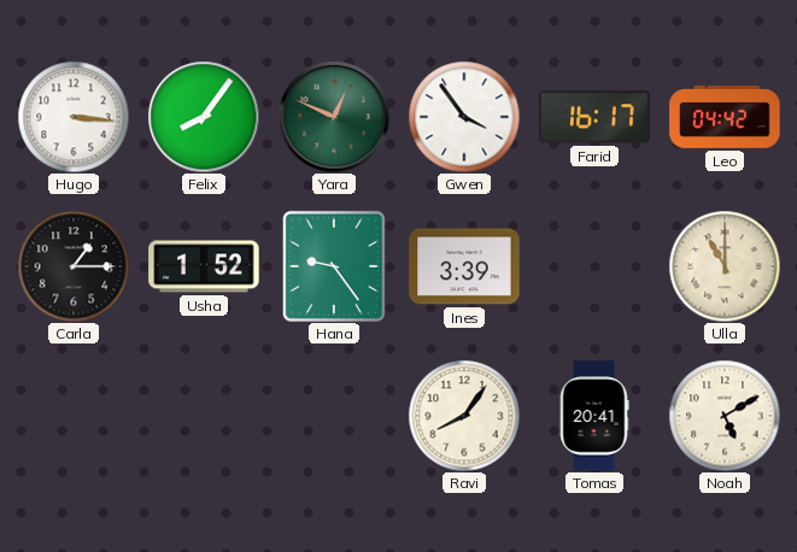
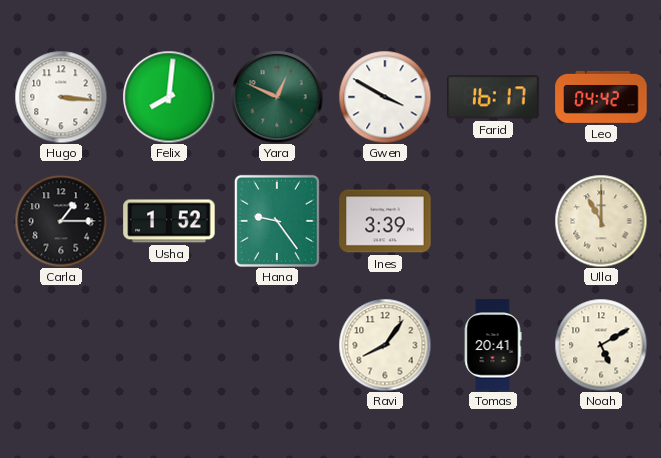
Felix: 8:06 -> 8:01
Gwen: 3:54 -> 3:50
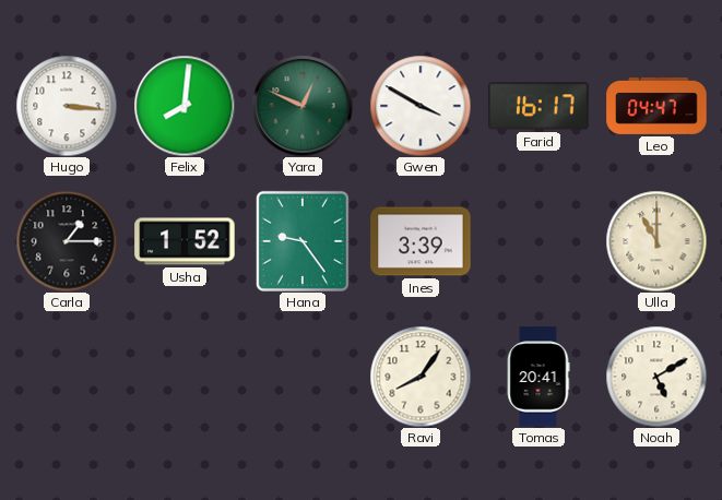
Leo: 04:42 -> 04:47
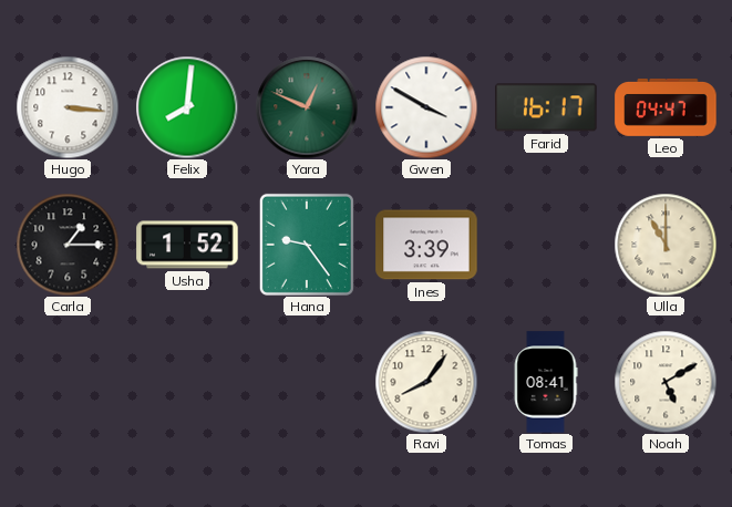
Tomas: 20:41 -> 08:41
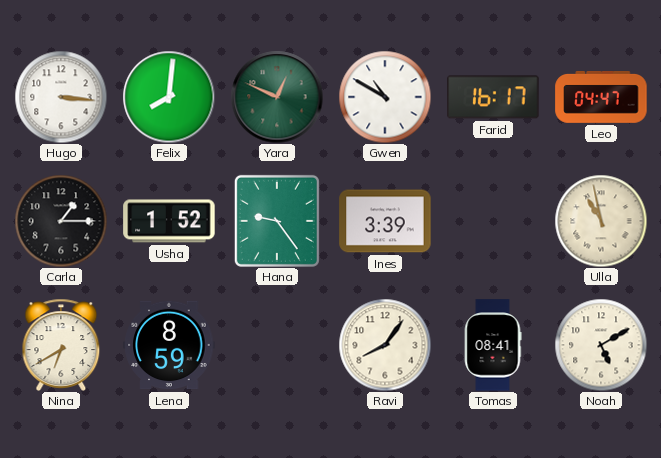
Gwen: 3:50 -> 10:50
Ulla: 11:00 -> 10:58
Nina: none -> 6:40
Lena: none -> 8:59
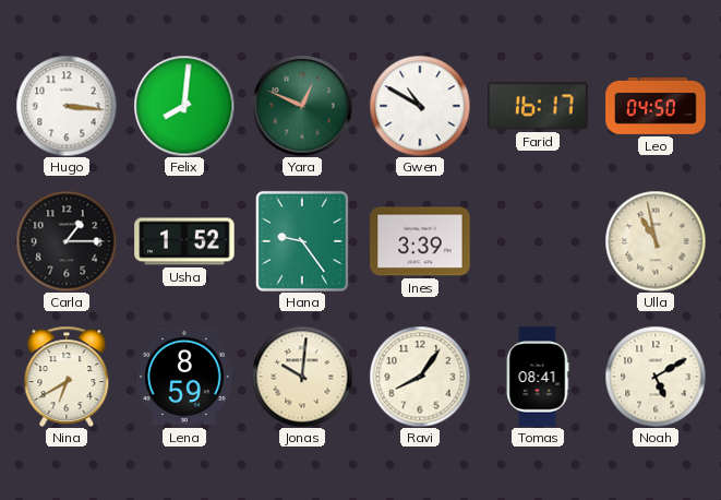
Leo: 04:47 -> 04:50
Jonas: none -> 10:01
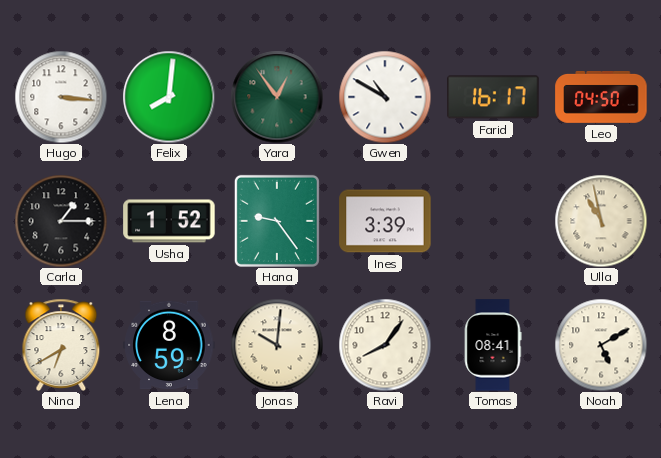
Yara: 12:49 -> 12:54
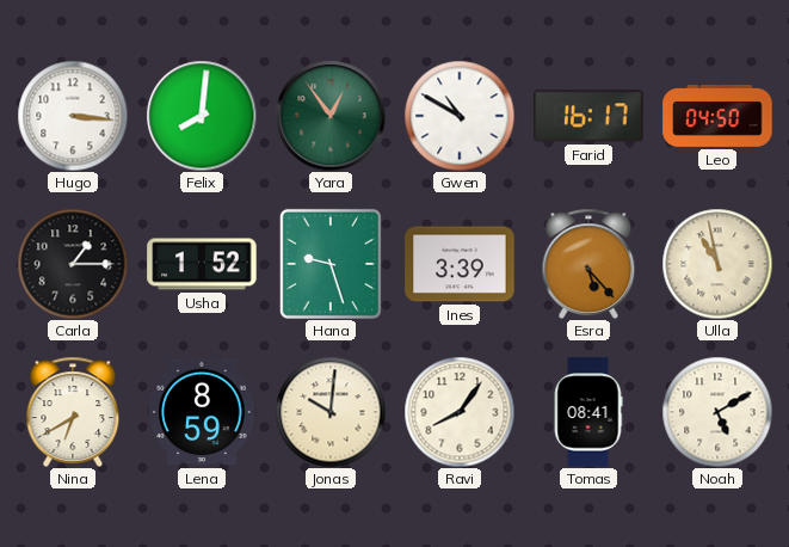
Hana: 9:24 -> 9:27
Esra: none -> 5:23
